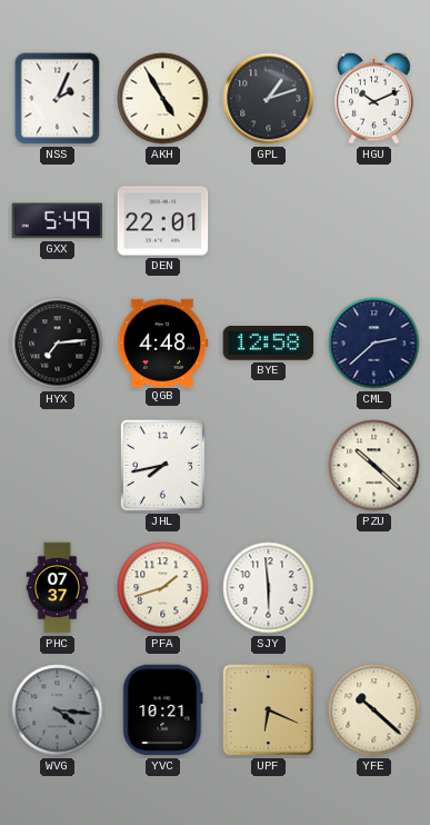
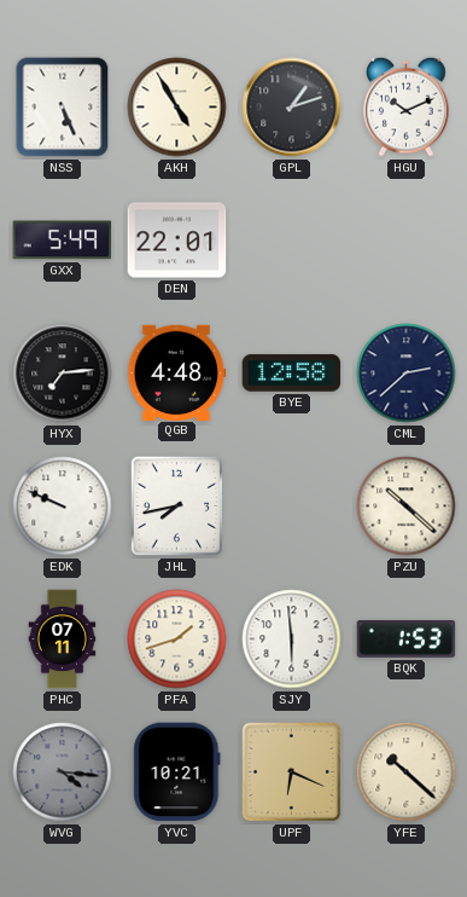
NSS: 2:04 -> 5:26
EDK: none -> 9:49
PHC: 07:37 -> 07:11
BQK: none -> 1:53
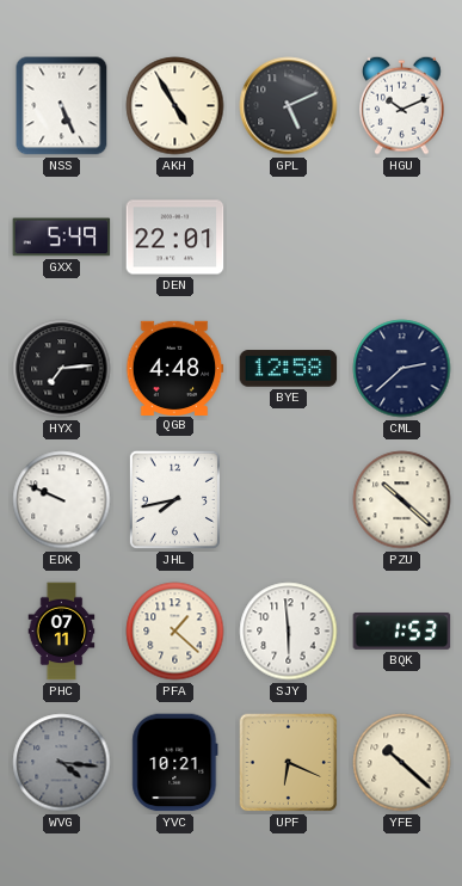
GPL: 1:12 -> 5:11
PFA: 1:42 -> 1:22
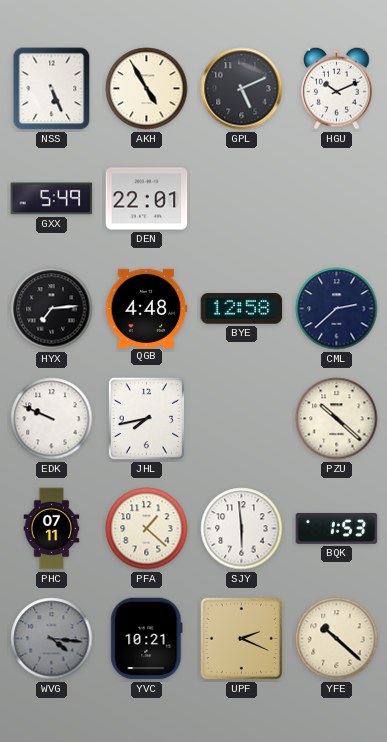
UPF: 6:19 -> 2:19
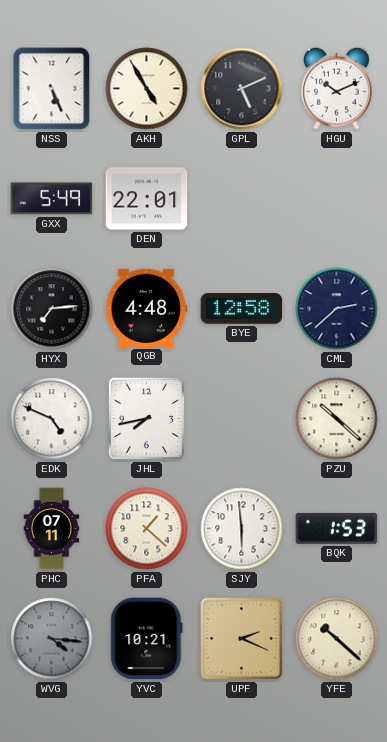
EDK: 9:49 -> 4:49
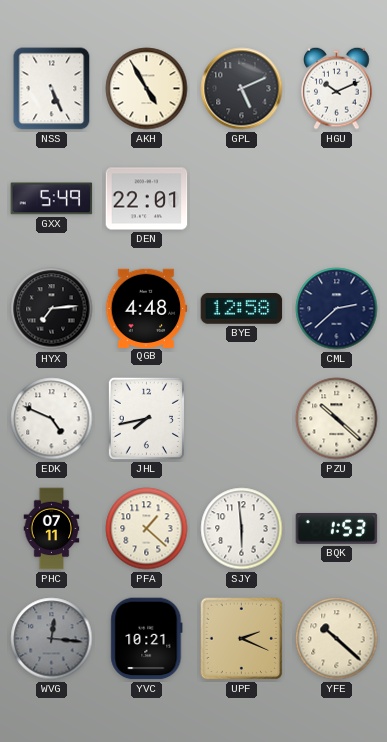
WVG: 4:16 -> 12:16
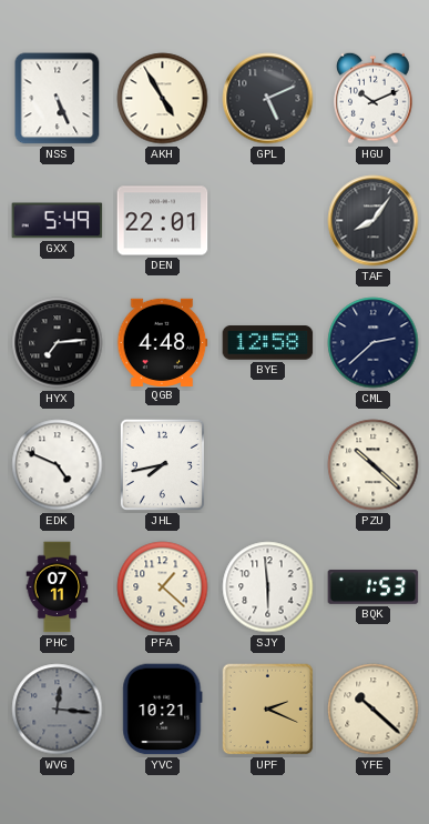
TAF: none -> 8:06
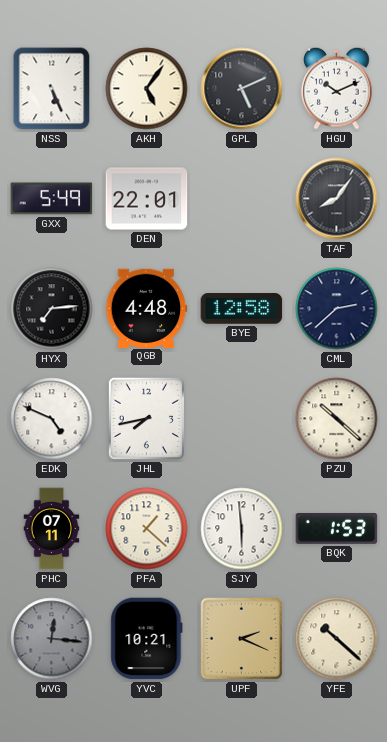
AKH: 4:55 -> 5:06
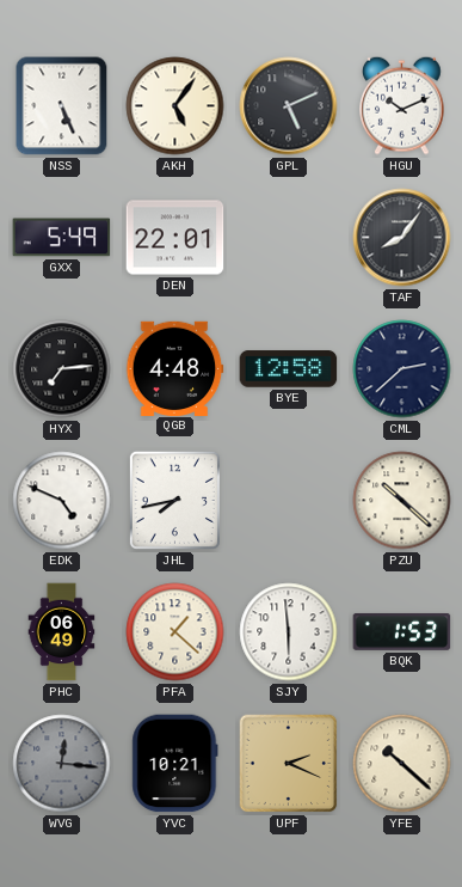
PHC: 07:11 -> 06:49
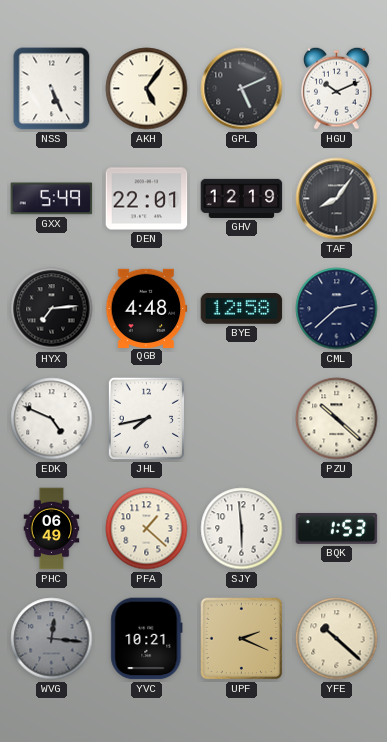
GHV: none -> 12:19
